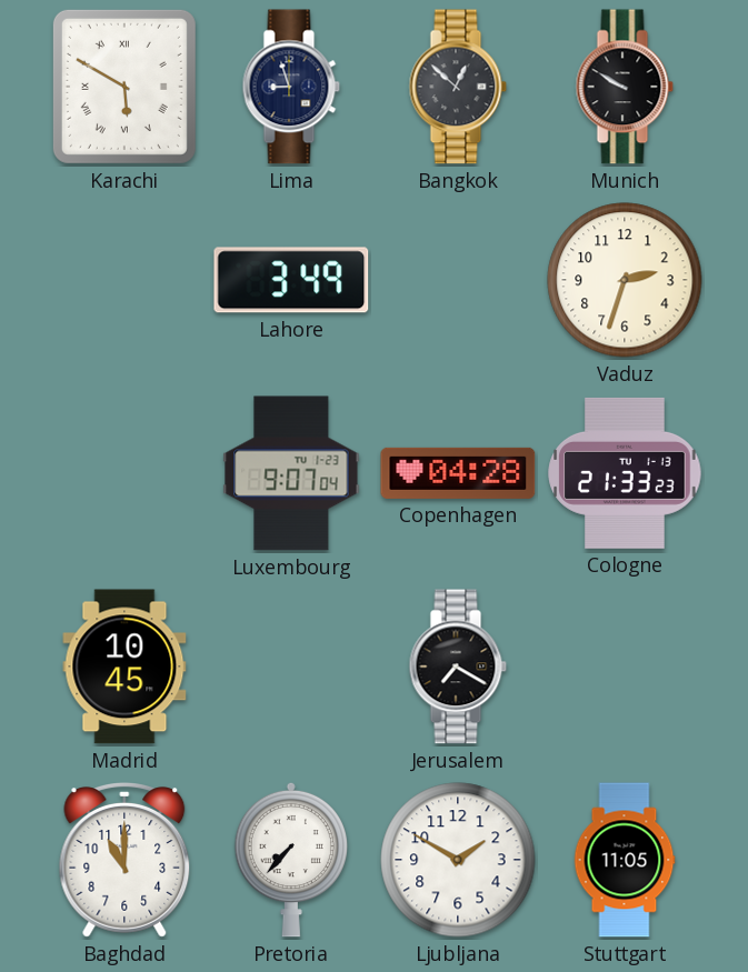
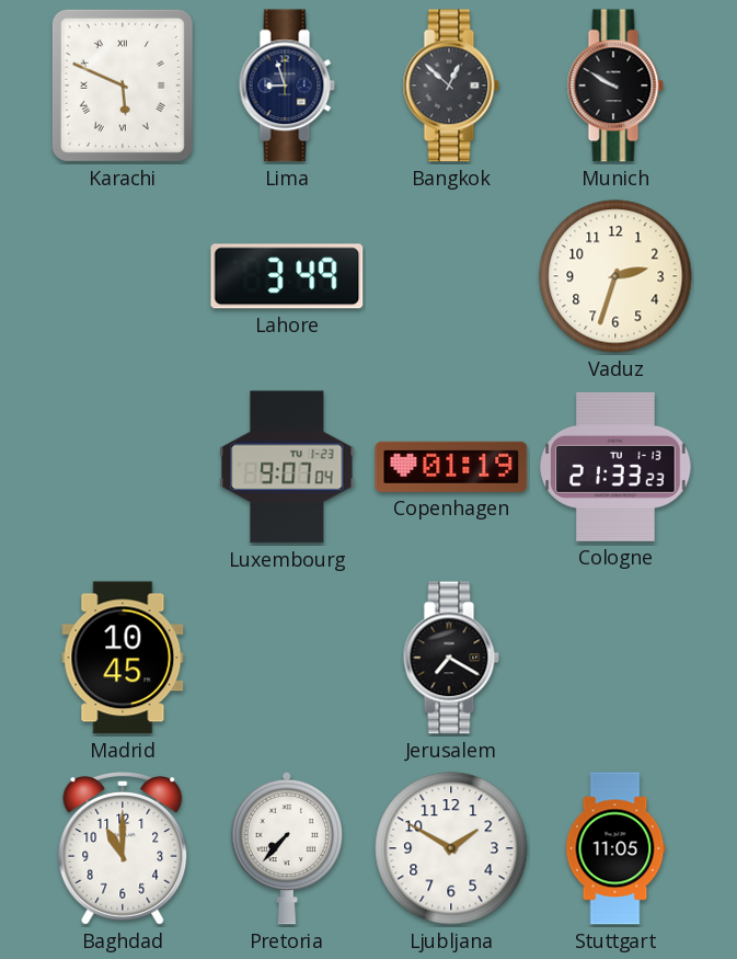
Karachi: 5:50 -> 5:49
Copenhagen: 04:28 -> 01:19
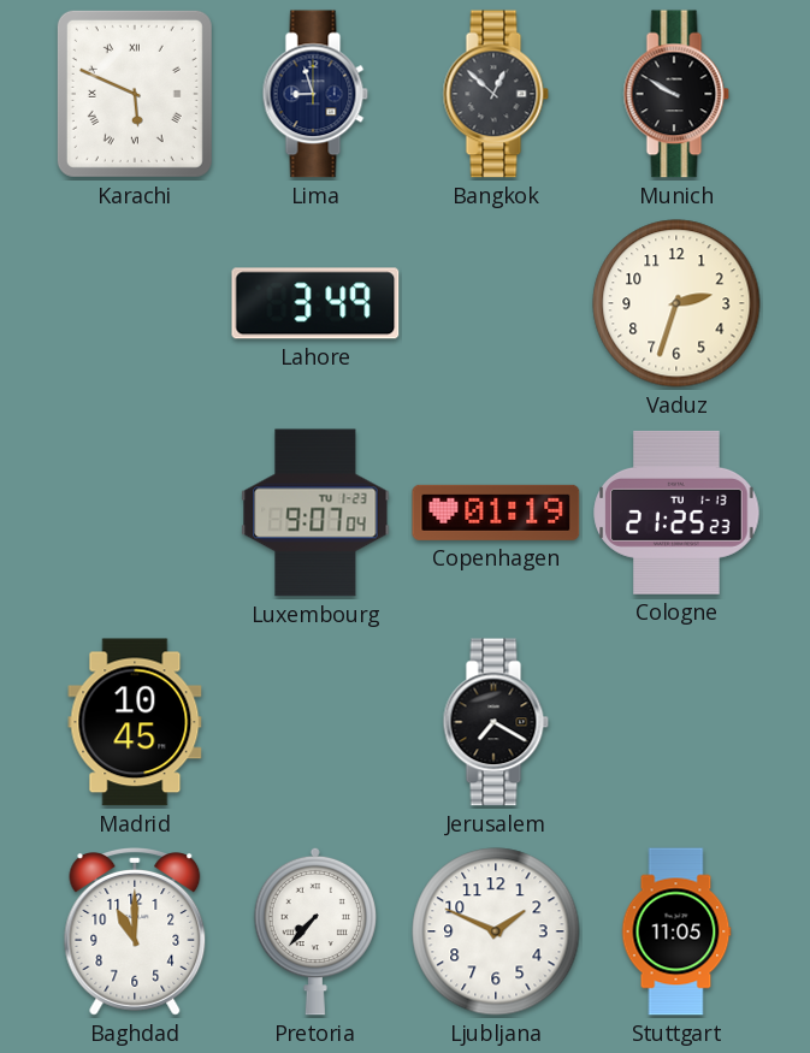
Cologne: 21:33 -> 21:25
Ljubljana: 1:50 -> 1:49
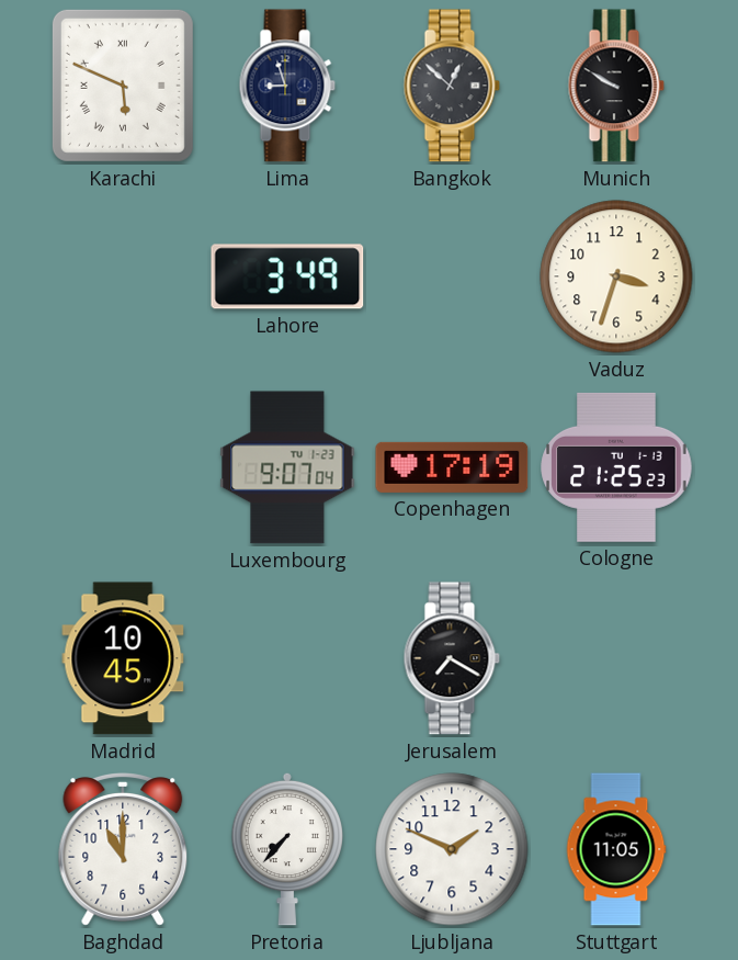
Vaduz: 2:33 -> 3:33
Copenhagen: 01:19 -> 17:19
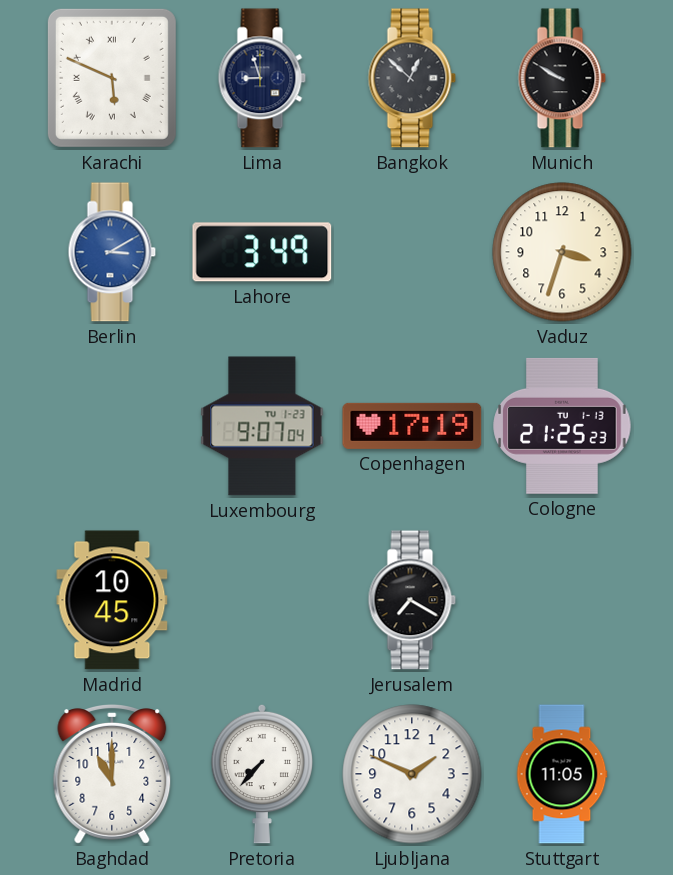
Berlin: none -> 3:10
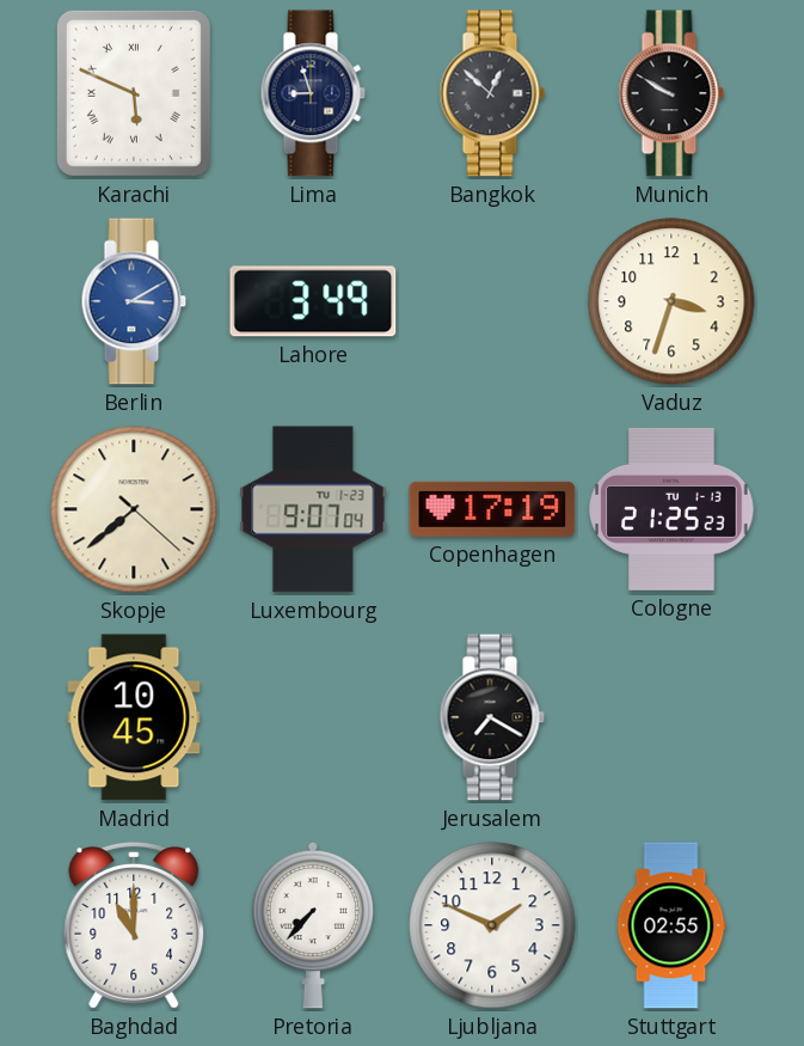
Skopje: none -> 7:38
Stuttgart: 11:05 -> 02:55
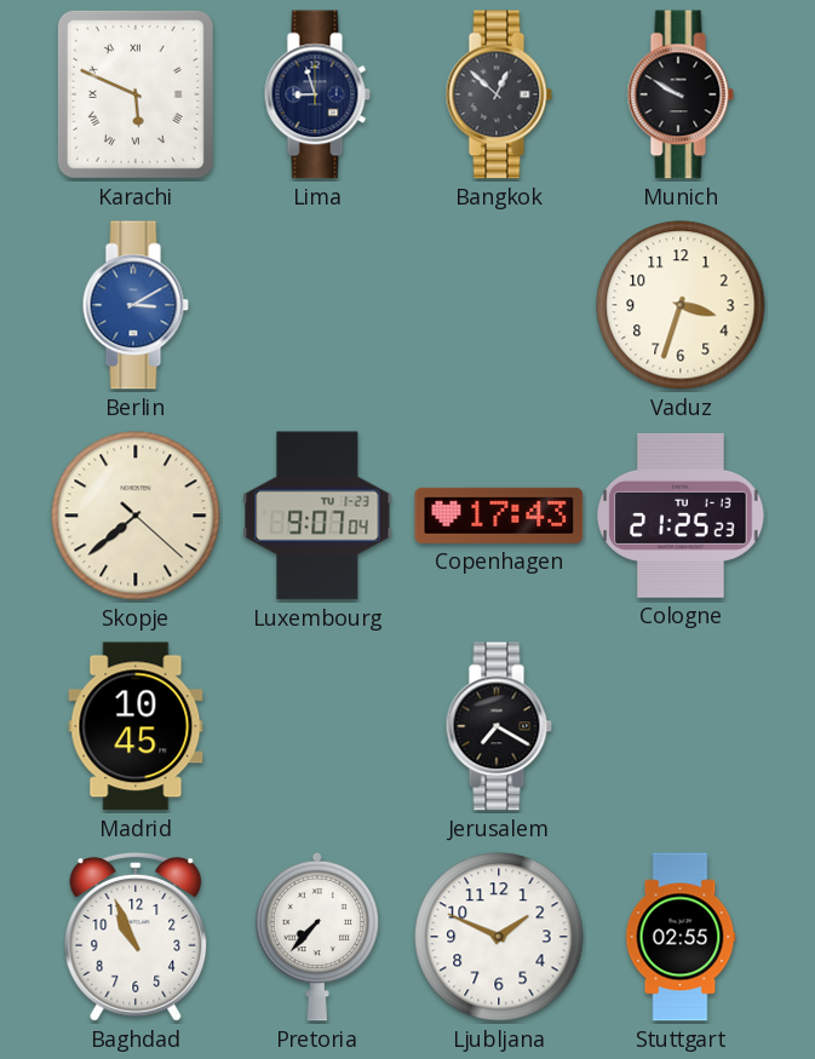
Lahore: 3:49 -> none
Copenhagen: 17:19 -> 17:43
Baghdad: 11:00 -> 10:56
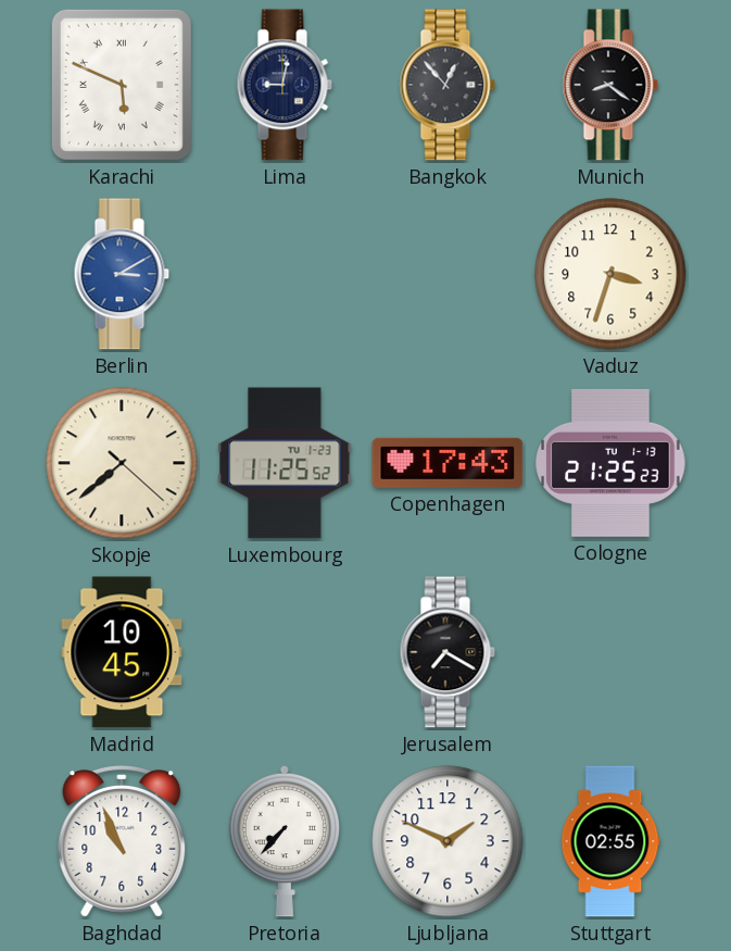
Lima: 8:57 -> 9:02
Bangkok: 12:52 -> 12:53
Munich: 9:50 -> 8:21
Luxembourg: 9:07 -> 11:25
